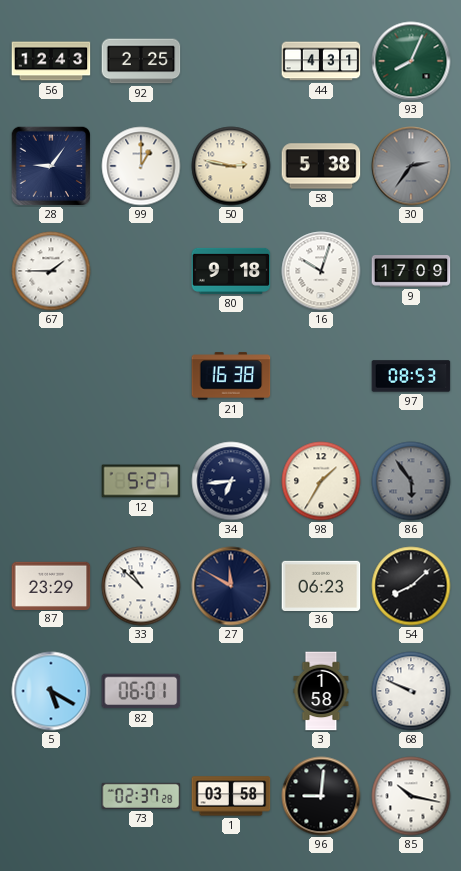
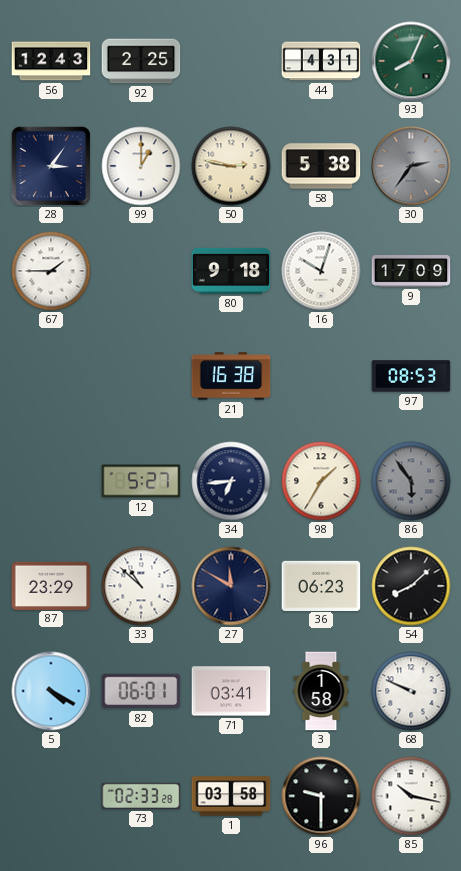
28: 9:06 -> 3:06
5: 5:20 -> 4:20
71: none -> 03:41
73: 02:37 -> 02:33
96: 9:01 -> 9:30
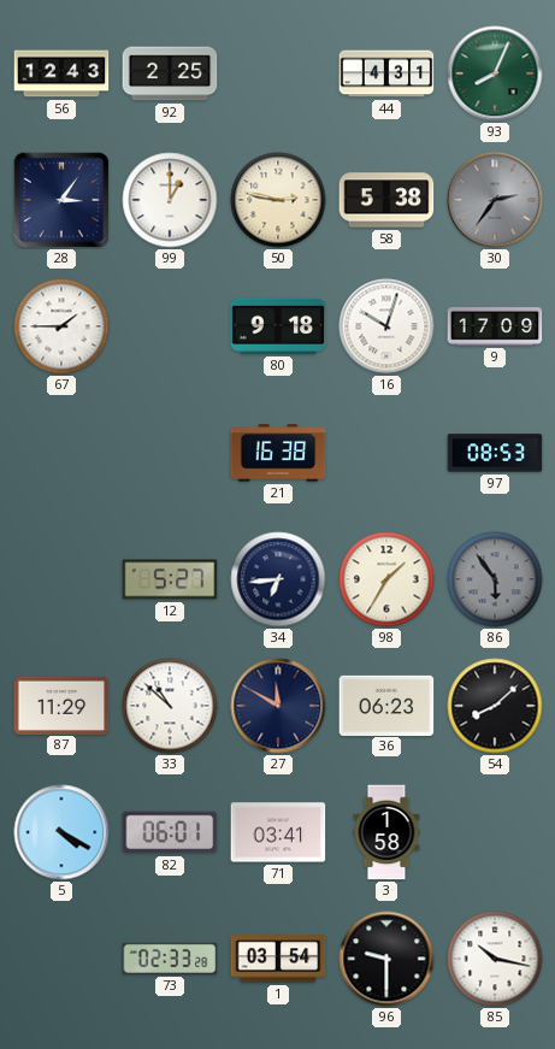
87: 23:29 -> 11:29
68: 9:49 -> none
1: 03:58 -> 03:54
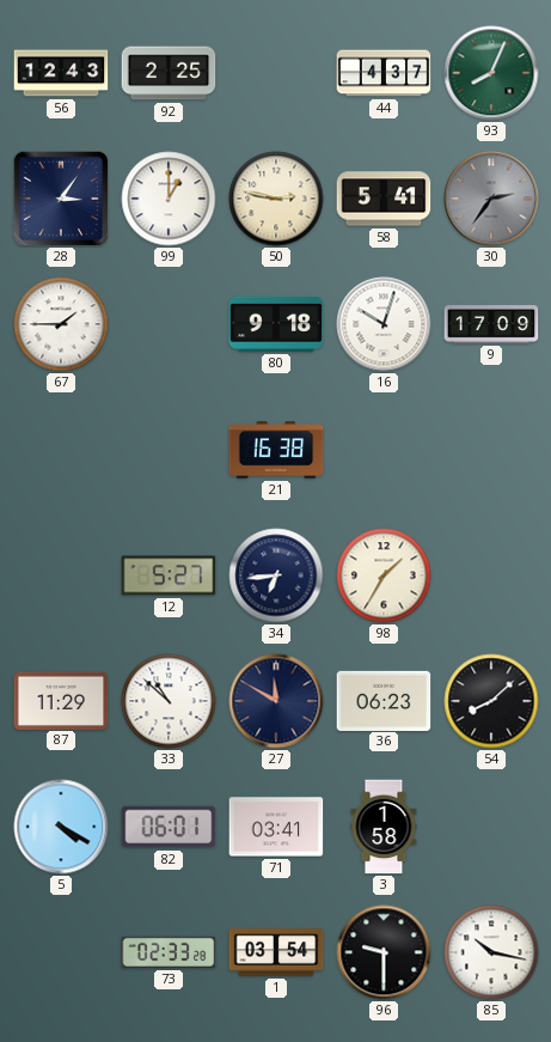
44: 4:31 -> 4:37
58: 5:38 -> 5:41
97: 08:53 -> none
86: 5:54 -> none
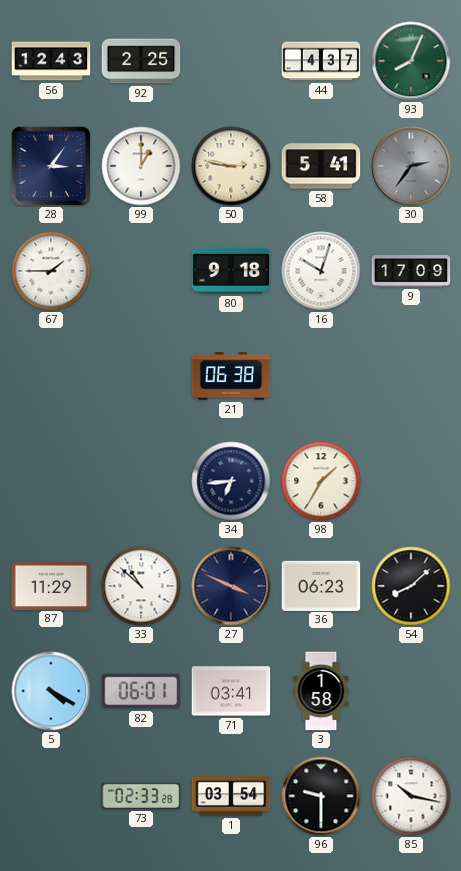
21: 16:38 -> 06:38
12: 5:27 -> none
27: 11:50 -> 3:49
